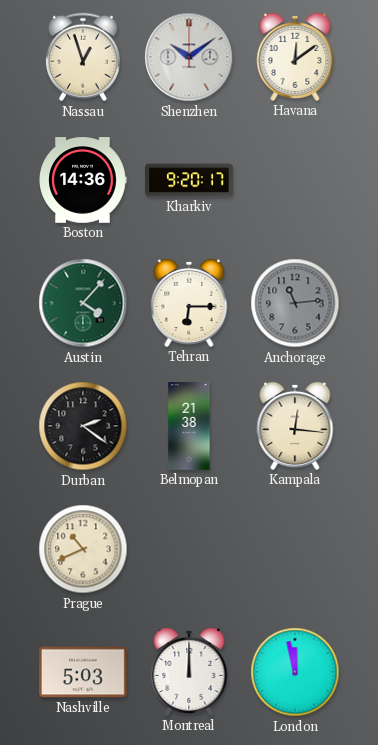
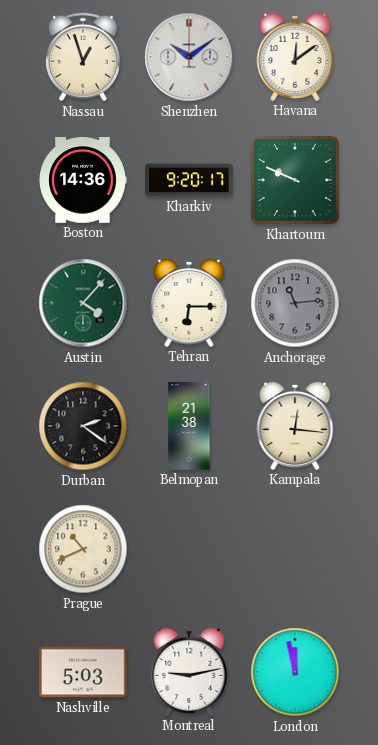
Khartoum: none -> 9:49
Montreal: 12:00 -> 9:13
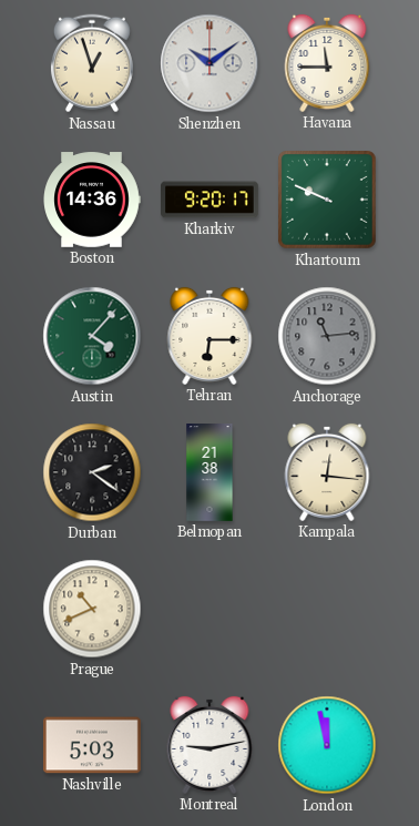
Havana: 12:09 -> 11:45
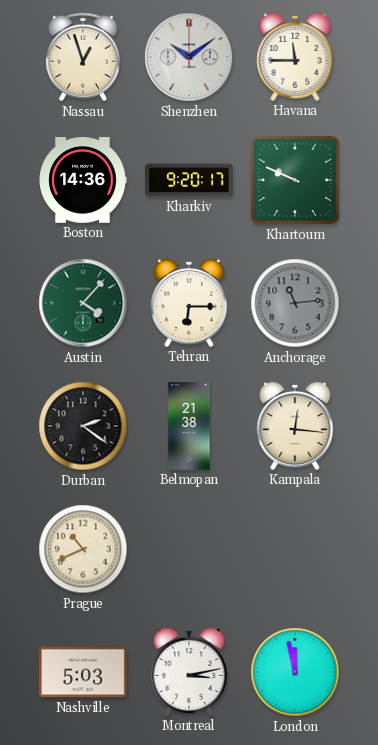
Montreal: 9:13 -> 3:13
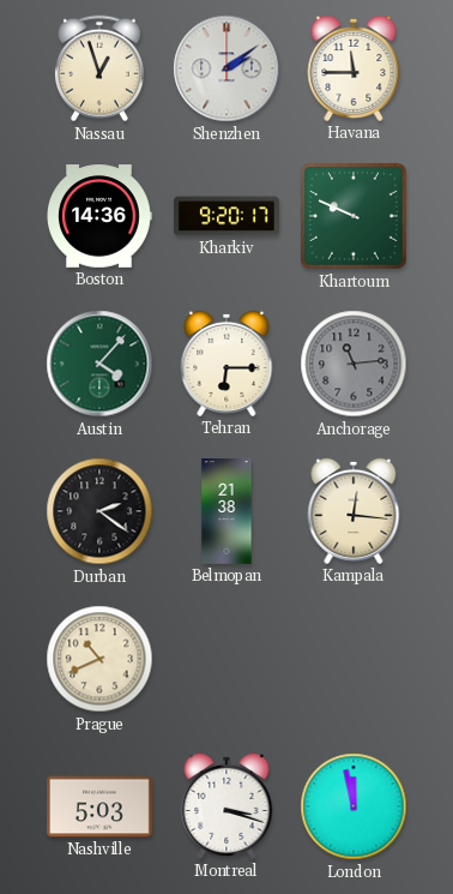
Shenzhen: 10:09 -> 2:09
Montreal: 3:13 -> 3:18
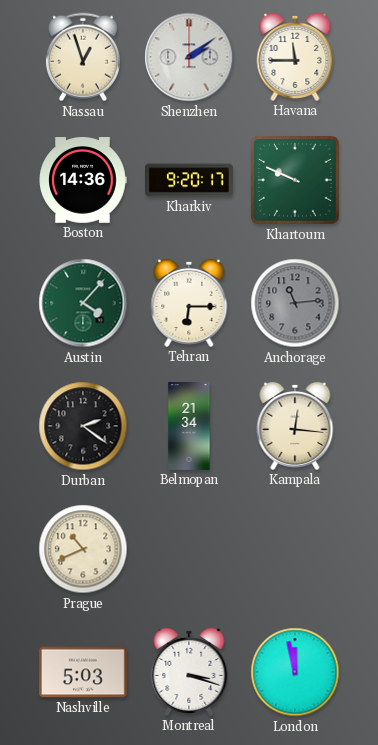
Belmopan: 21:38 -> 21:34
